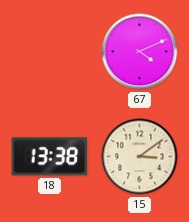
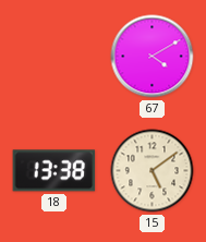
67: 4:11 -> 4:10
15: 3:09 -> 5:09
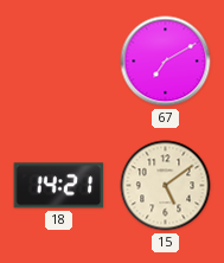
67: 4:10 -> 7:10
18: 13:38 -> 14:21
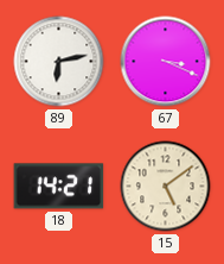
89: none -> 6:13
67: 7:10 -> 3:19
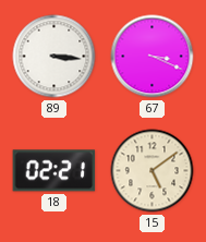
89: 6:13 -> 3:16
18: 14:21 -> 02:21
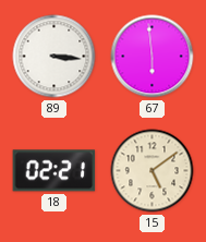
67: 3:19 -> 5:59
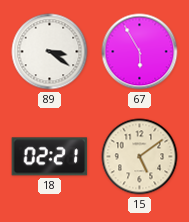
89: 3:16 -> 3:21
67: 5:59 -> 5:55
